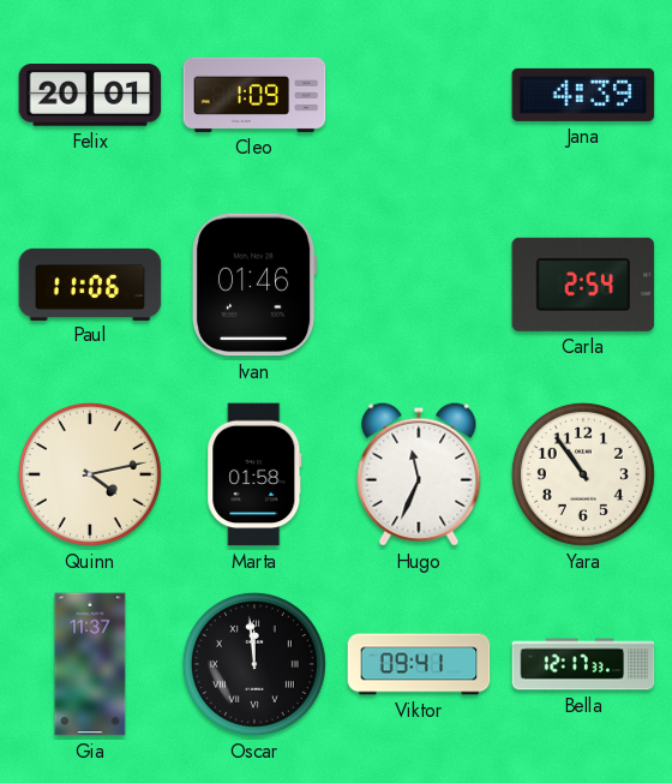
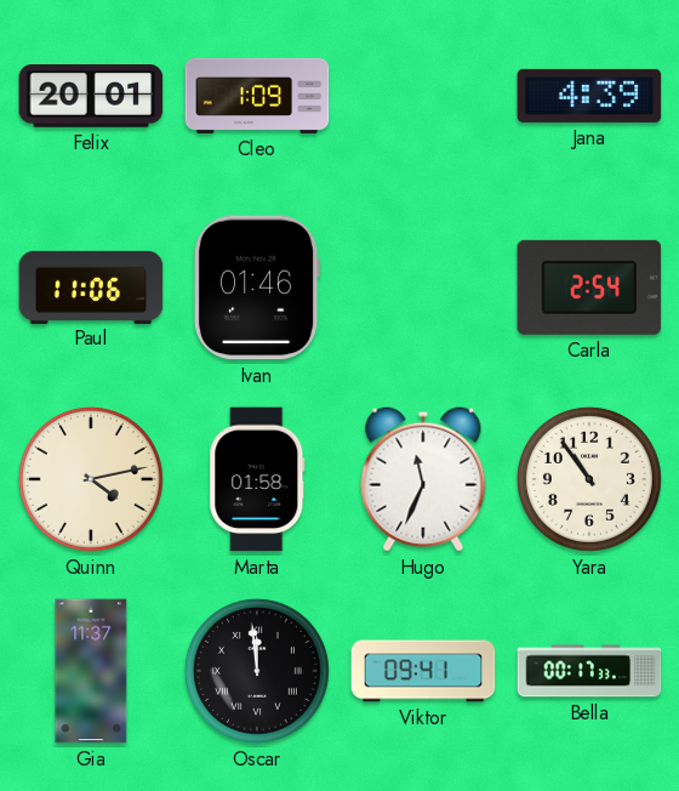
Bella: 12:17 -> 00:17
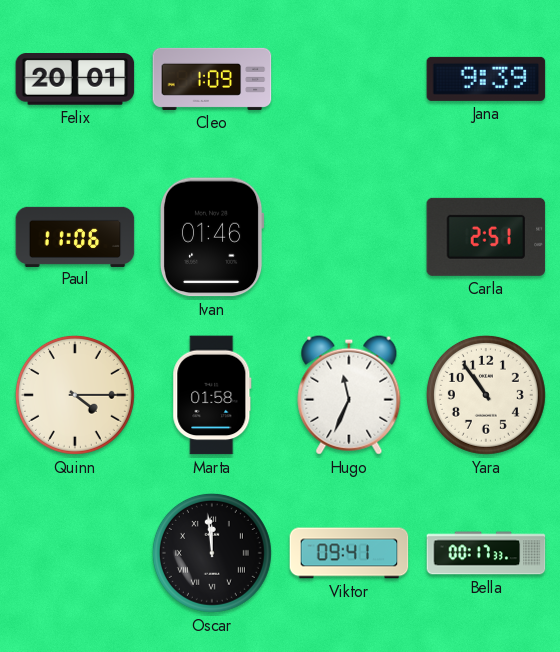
Jana: 4:39 -> 9:39
Carla: 2:54 -> 2:51
Quinn: 4:13 -> 4:15
Gia: 11:37 -> none
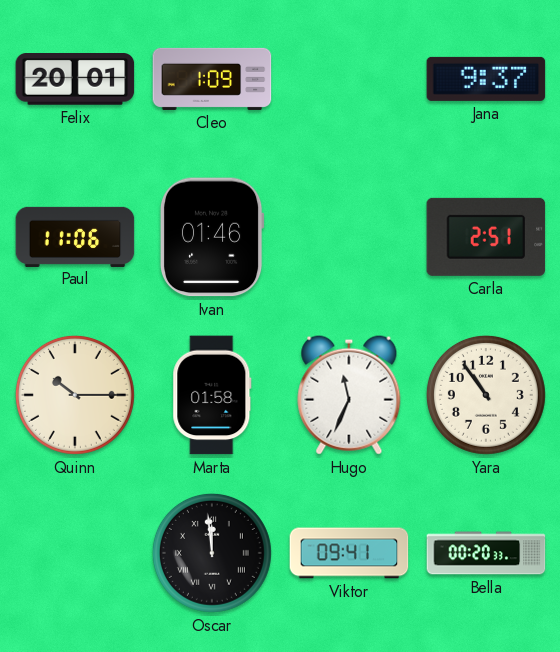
Jana: 9:39 -> 9:37
Quinn: 4:15 -> 10:15
Bella: 00:17 -> 00:20
